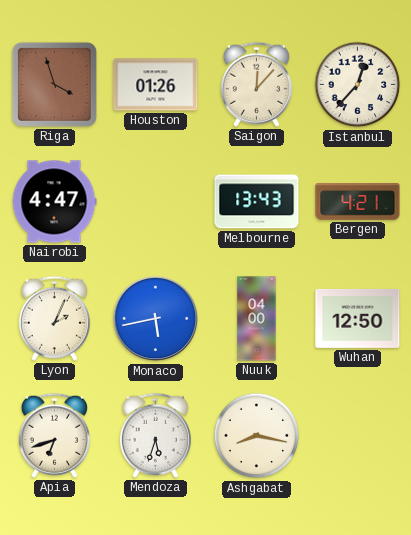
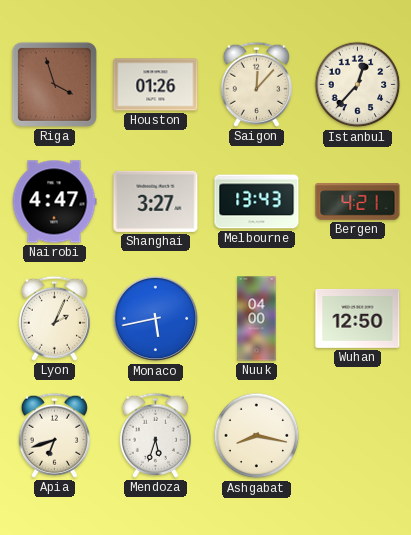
Shanghai: none -> 3:27
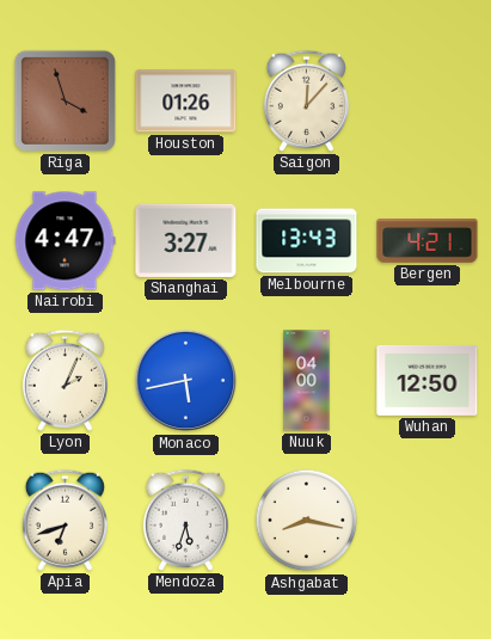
Istanbul: 12:37 -> none
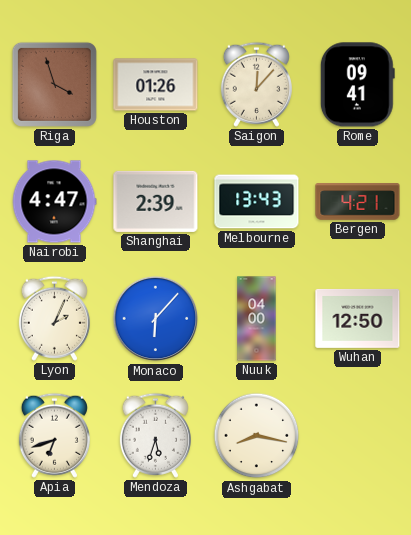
Rome: none -> 09:41
Shanghai: 3:27 -> 2:39
Monaco: 5:43 -> 6:07
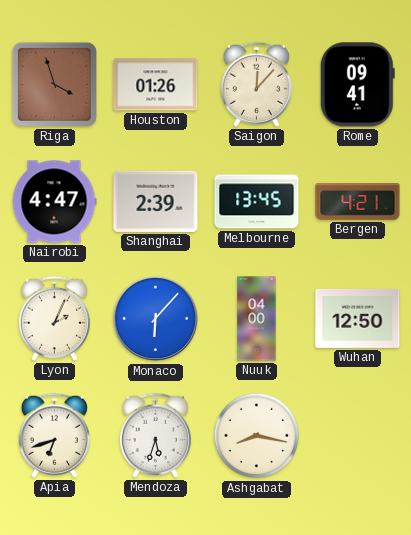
Melbourne: 13:43 -> 13:45
